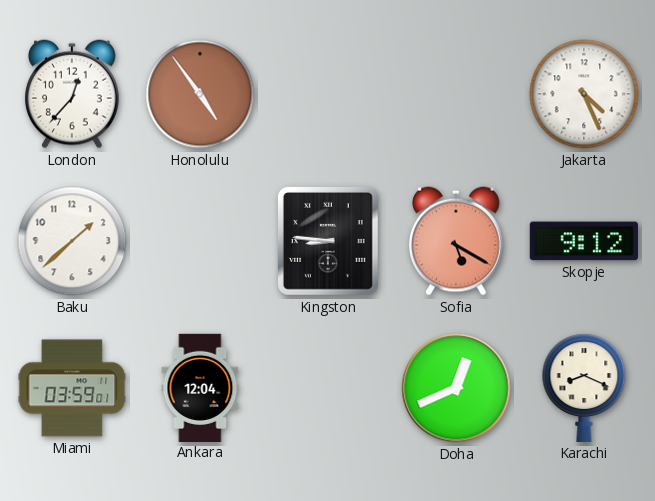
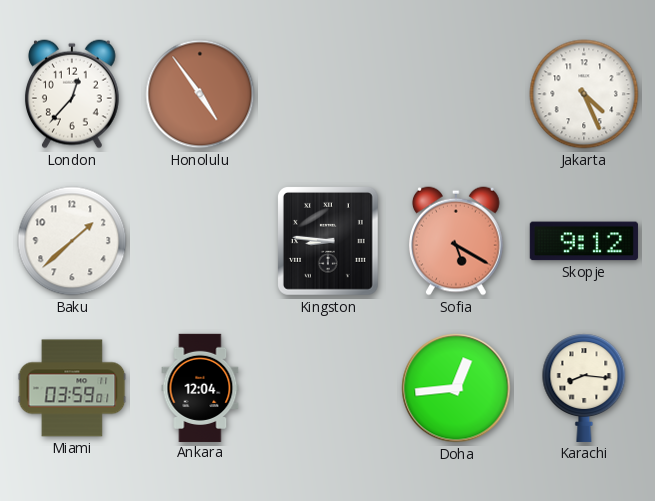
Doha: 12:41 -> 12:44
Karachi: 8:19 -> 8:16
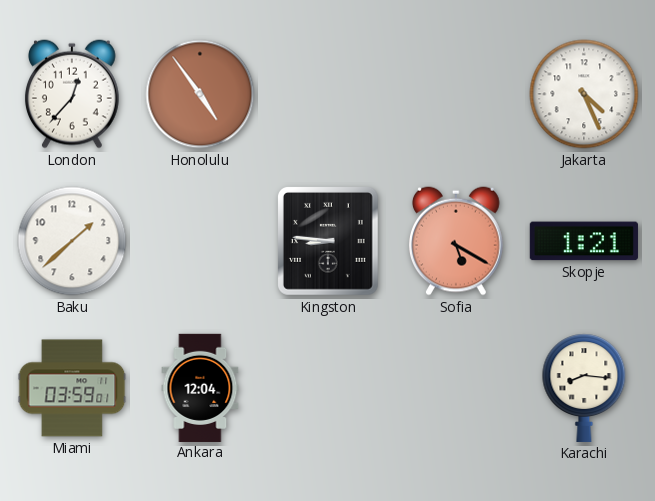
Skopje: 9:12 -> 1:21
Doha: 12:44 -> none
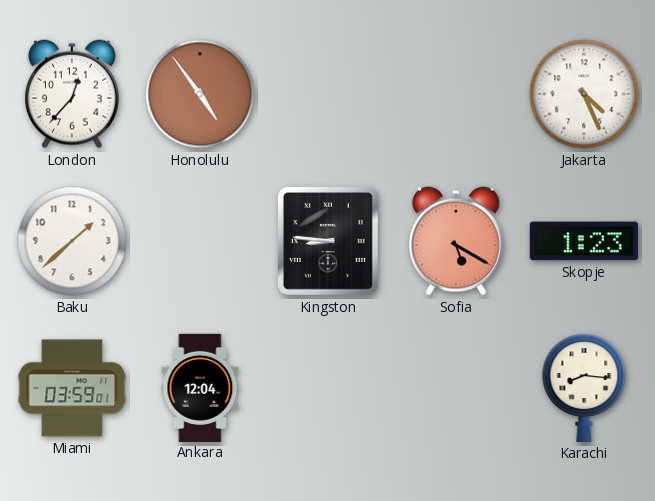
Skopje: 1:21 -> 1:23
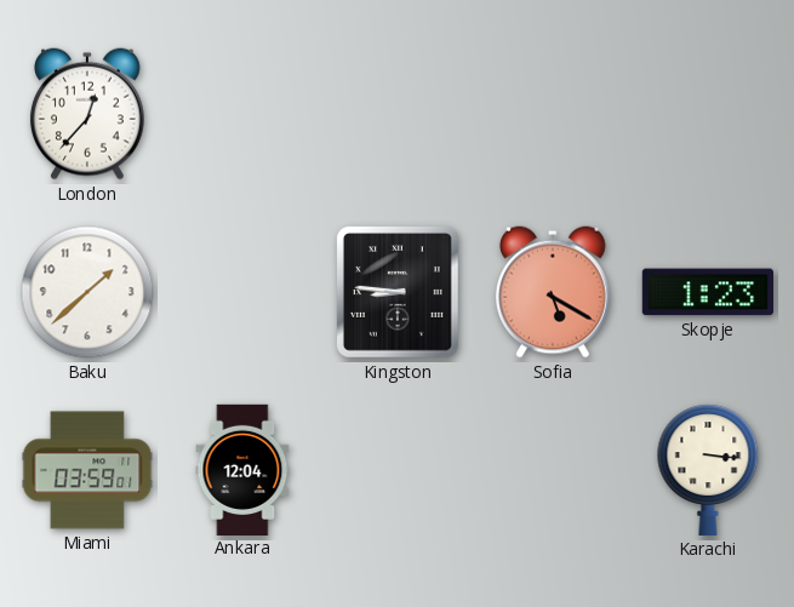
Honolulu: 4:54 -> none
Jakarta: 4:26 -> none
Karachi: 8:16 -> 3:16
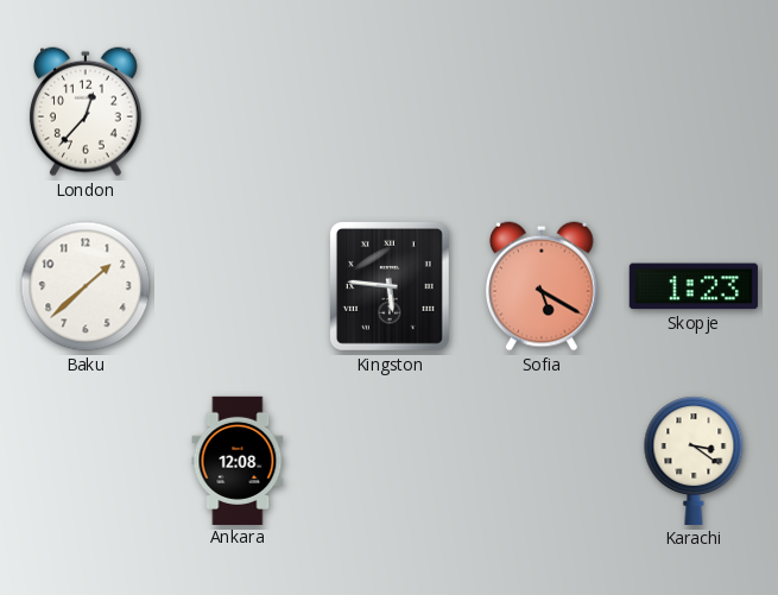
Kingston: 8:46 -> 5:46
Miami: 03:59 -> none
Ankara: 12:04 -> 12:08
Karachi: 3:16 -> 3:21
